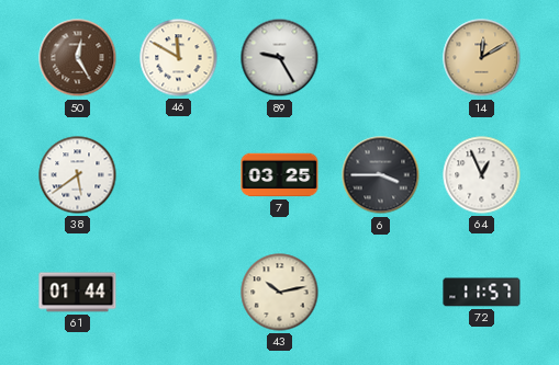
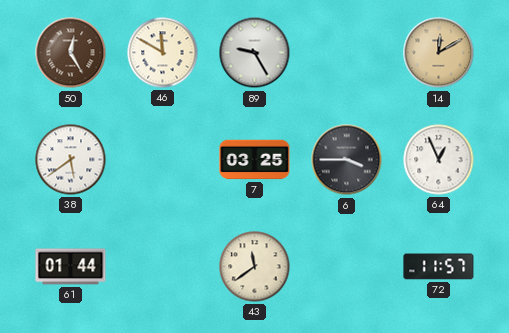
43: 10:13 -> 11:39
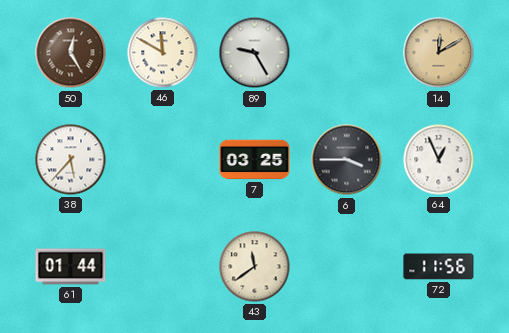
38: 5:39 -> 5:37
72: 11:57 -> 11:56
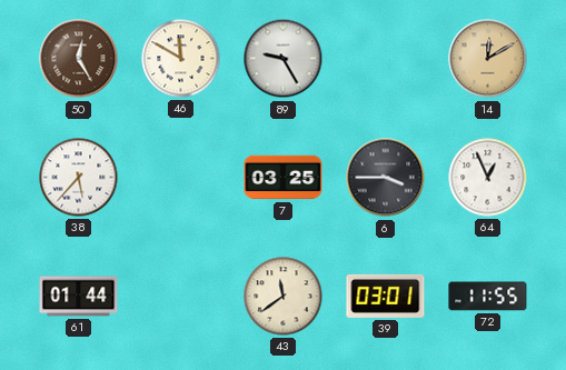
39: none -> 03:01
72: 11:56 -> 11:55
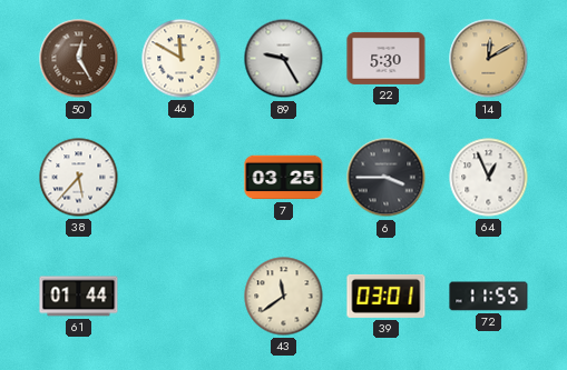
22: none -> 5:30
